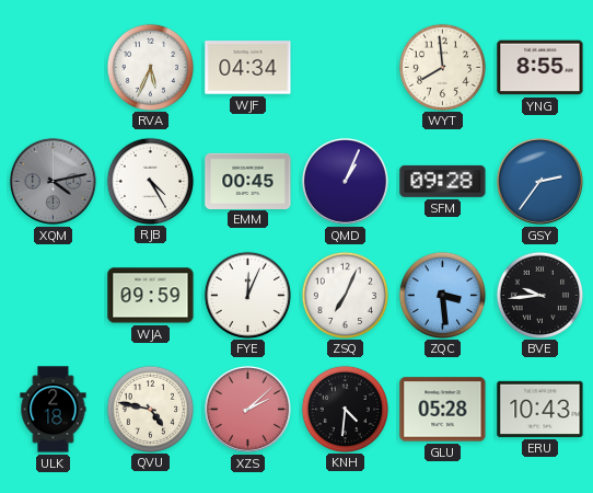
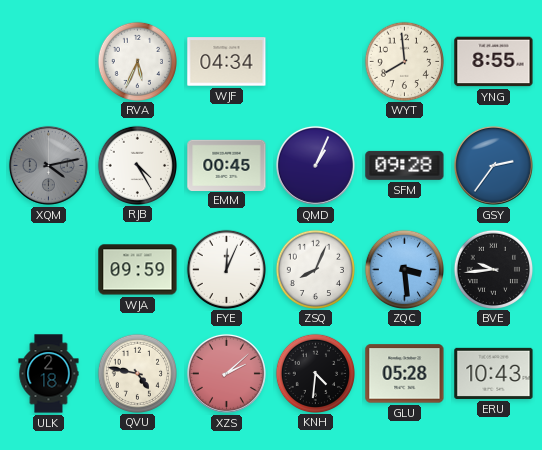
ZSQ: 7:04 -> 8:04
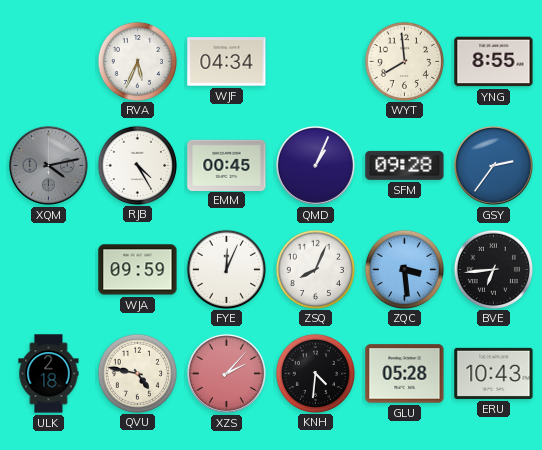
BVE: 9:44 -> 6:44
XZS: 2:08 -> 2:07
